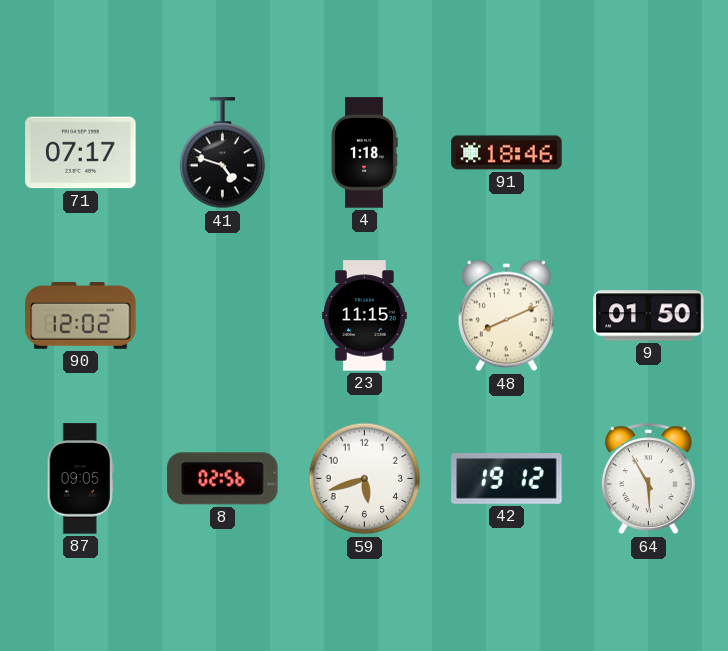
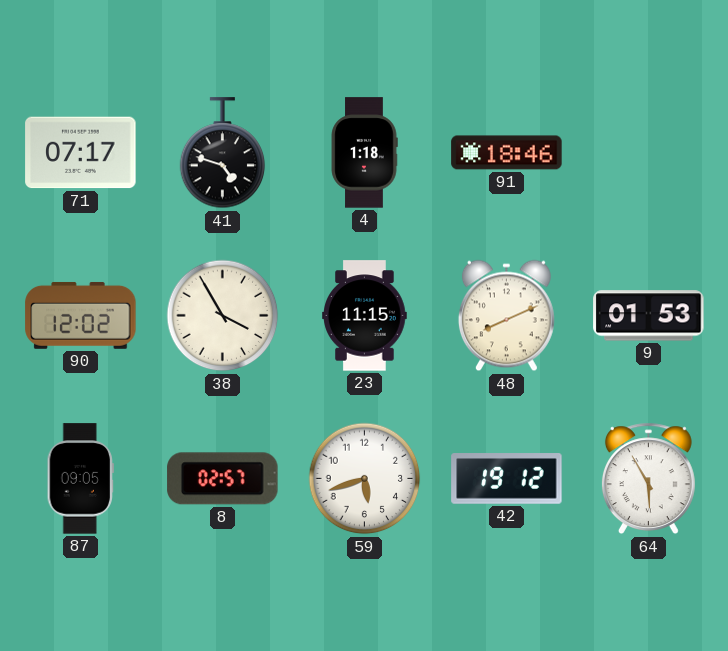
38: none -> 3:55
9: 01:50 -> 01:53
8: 02:56 -> 02:57
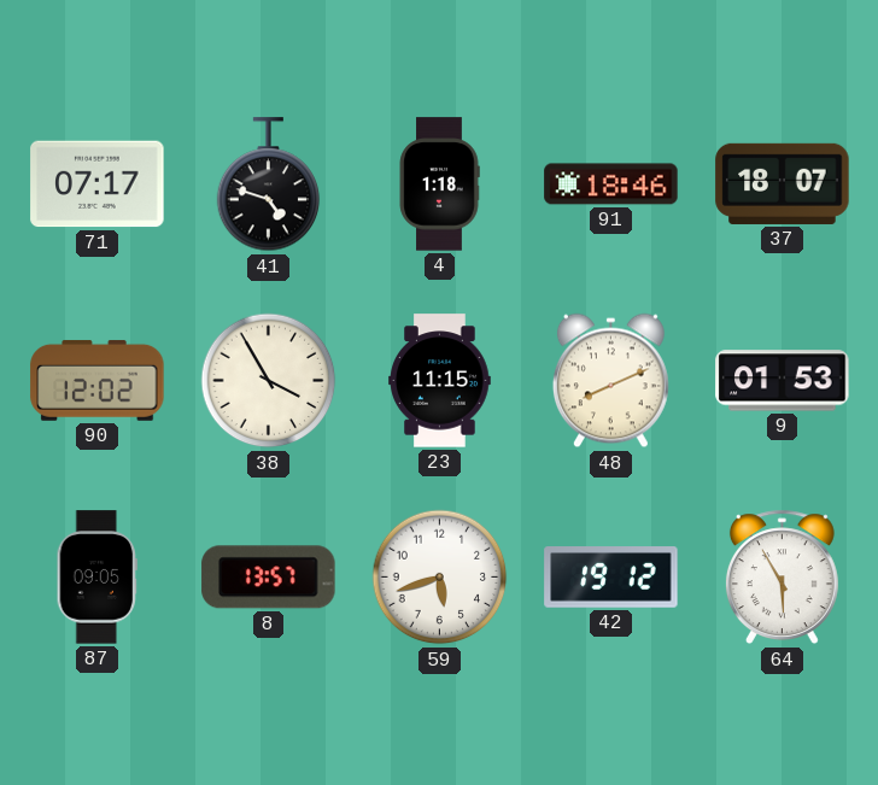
37: none -> 18:07
8: 02:57 -> 13:57
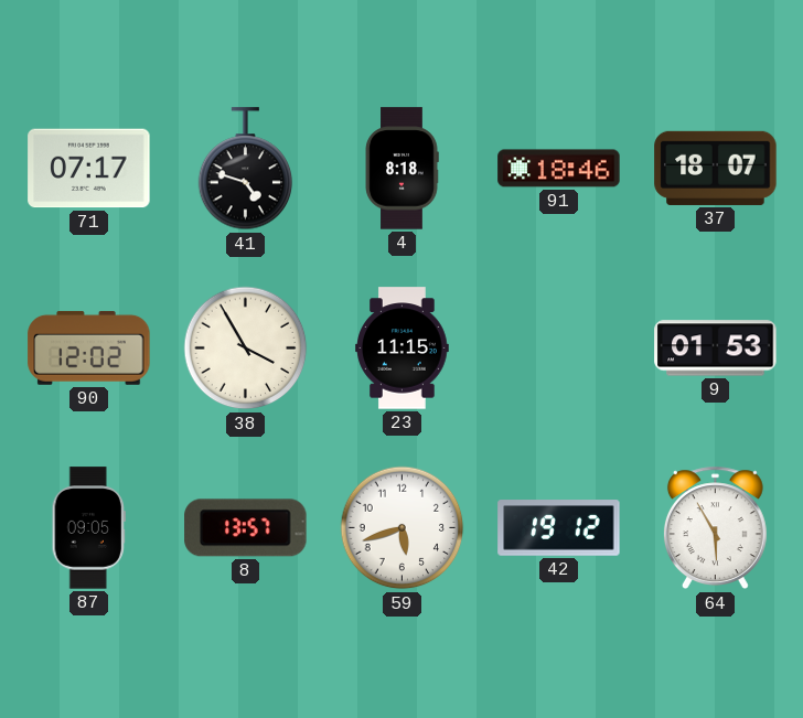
4: 1:18 -> 8:18
48: 8:11 -> none
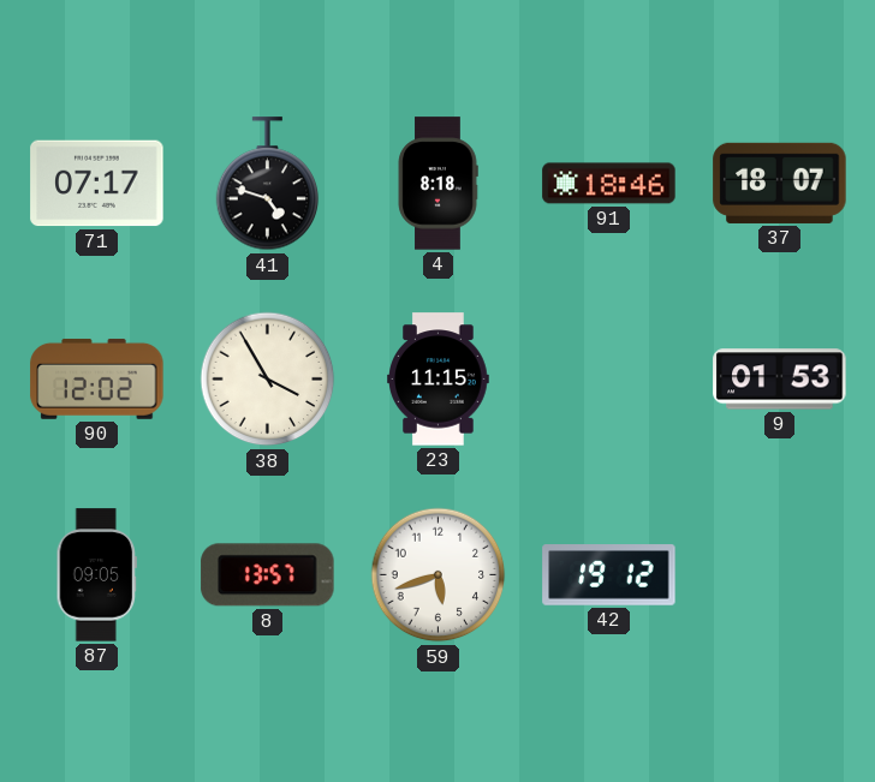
64: 5:55 -> none
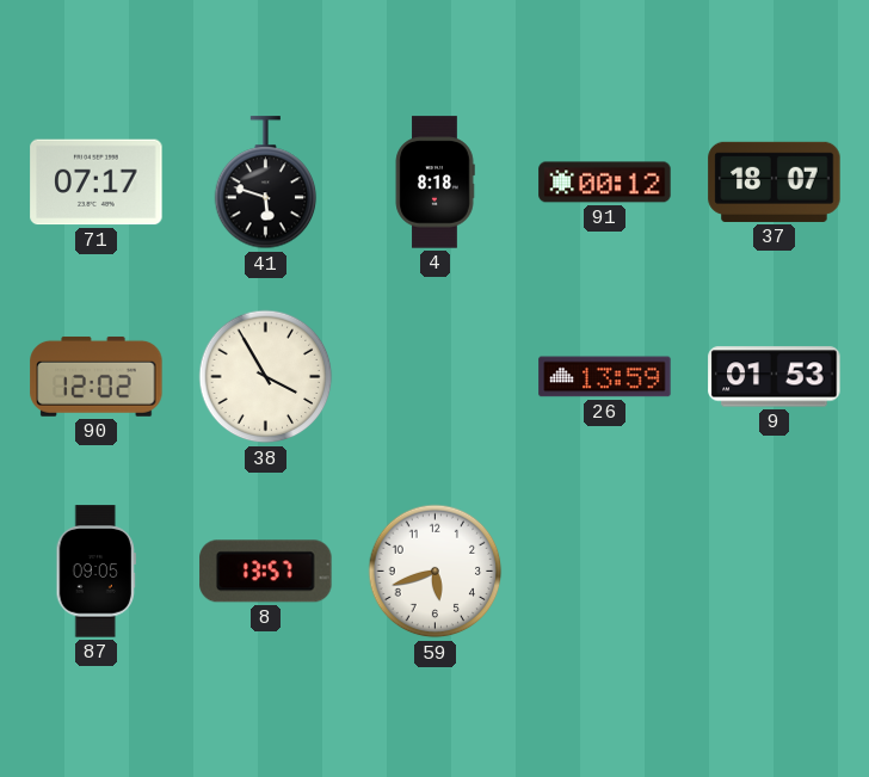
41: 4:48 -> 5:48
91: 18:46 -> 00:12
23: 11:15 -> none
26: none -> 13:59
42: 19:12 -> none
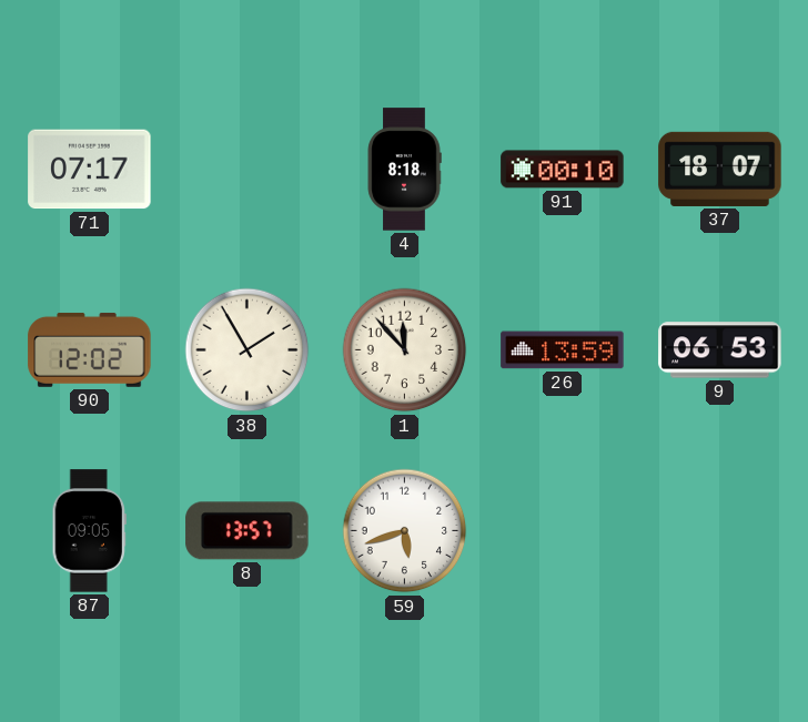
41: 5:48 -> none
91: 00:12 -> 00:10
38: 3:55 -> 1:55
1: none -> 11:53
9: 01:53 -> 06:53
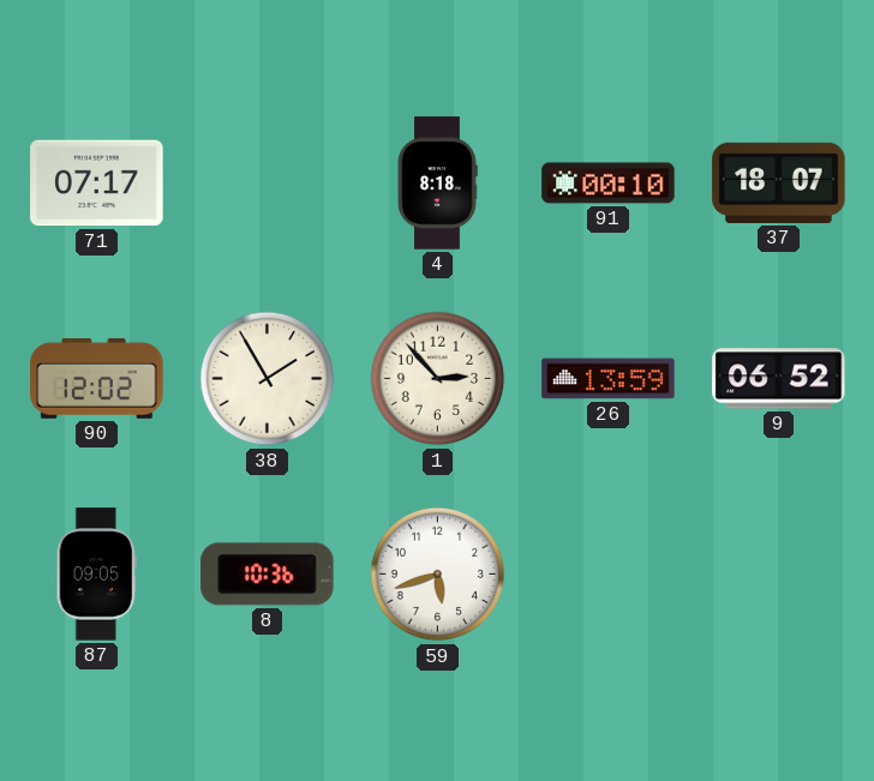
1: 11:53 -> 2:53
9: 06:53 -> 06:52
8: 13:57 -> 10:36
